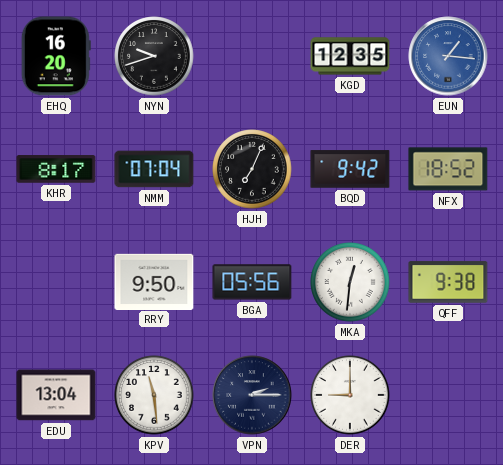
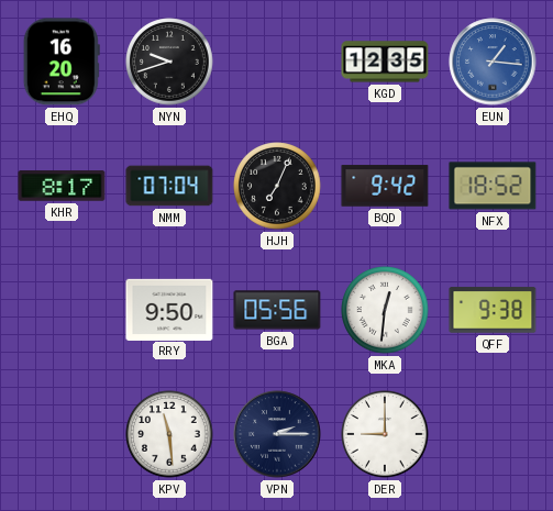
EDU: 13:04 -> none
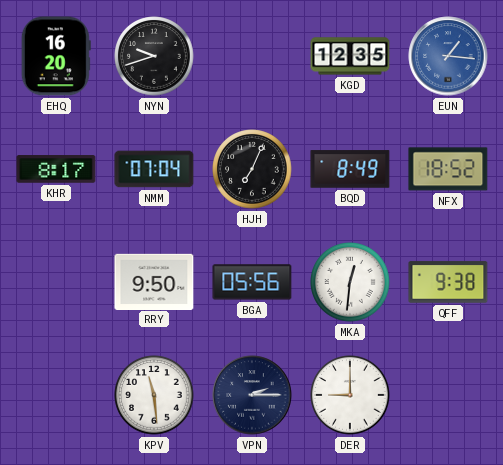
BQD: 9:42 -> 8:49
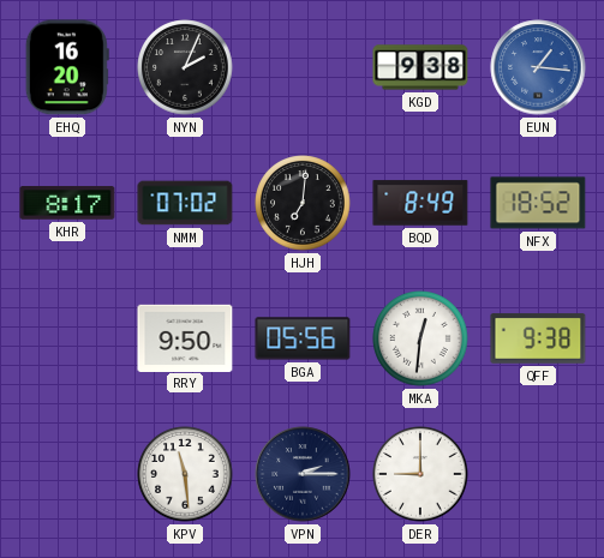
NYN: 9:42 -> 2:04
KGD: 12:35 -> 9:38
NMM: 07:04 -> 07:02
HJH: 7:04 -> 7:01
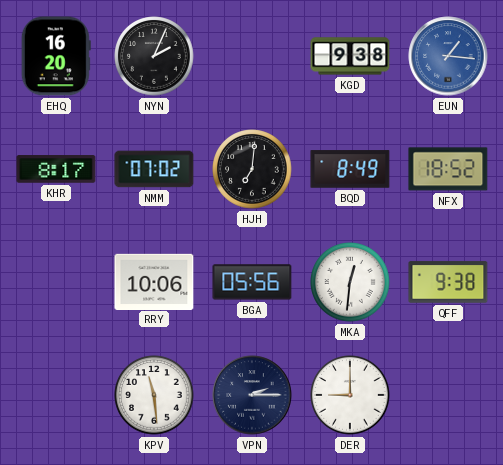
RRY: 9:50 -> 10:06
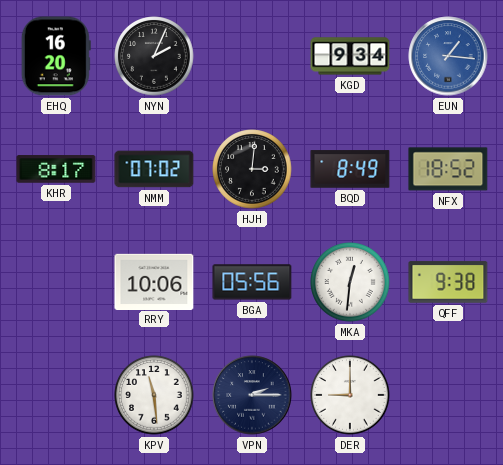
KGD: 9:38 -> 9:34
HJH: 7:01 -> 3:01
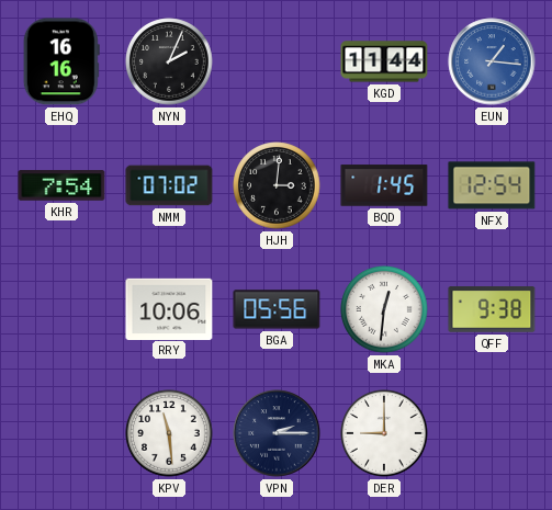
EHQ: 16:20 -> 16:16
KGD: 9:34 -> 11:44
KHR: 8:17 -> 7:54
BQD: 8:49 -> 1:45
NFX: 18:52 -> 12:54
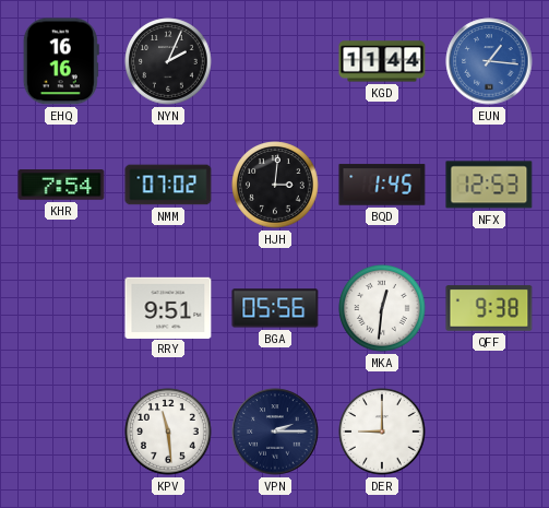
NFX: 12:54 -> 12:53
RRY: 10:06 -> 9:51
